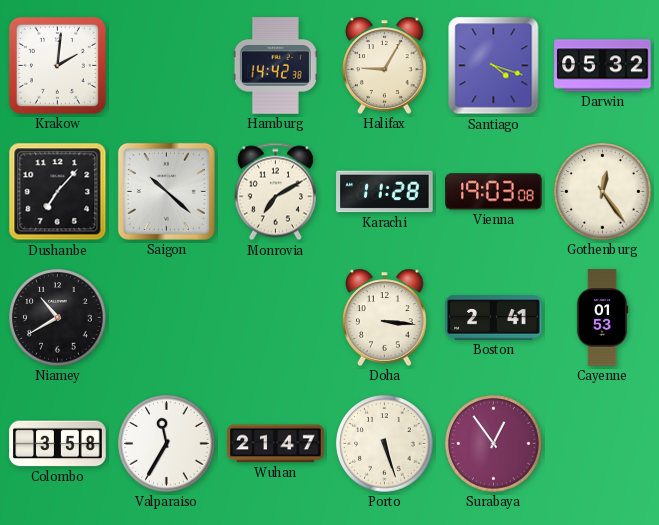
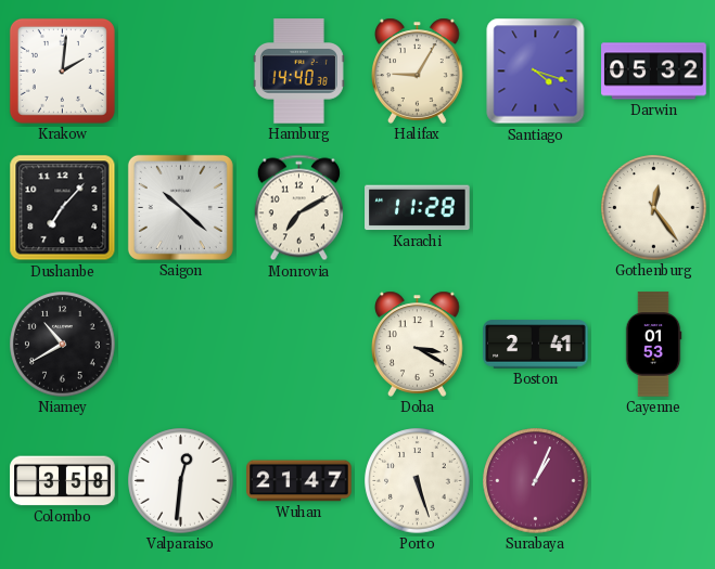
Hamburg: 14:42 -> 14:40
Vienna: 19:03 -> none
Doha: 3:16 -> 3:20
Valparaiso: 11:35 -> 12:31
Surabaya: 12:54 -> 1:04
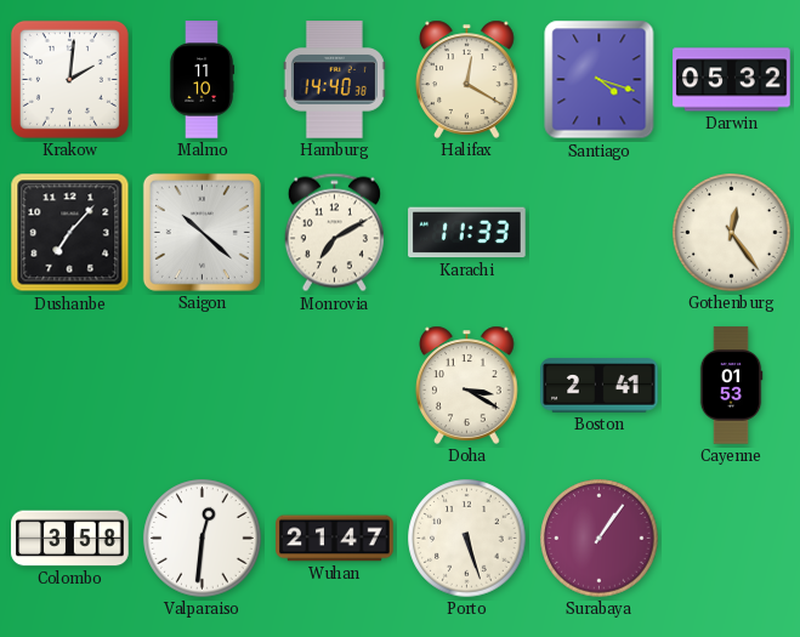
Malmo: none -> 11:10
Halifax: 9:05 -> 12:20
Karachi: 11:28 -> 11:33
Niamey: 10:40 -> none
Surabaya: 1:04 -> 1:06
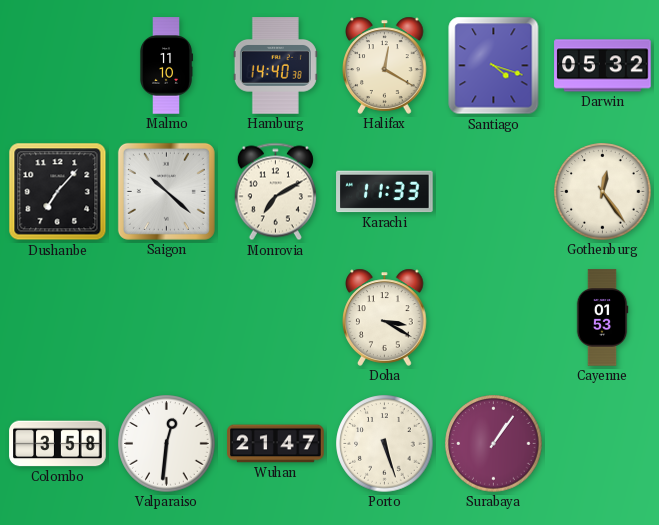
Krakow: 2:01 -> none
Boston: 2:41 -> none
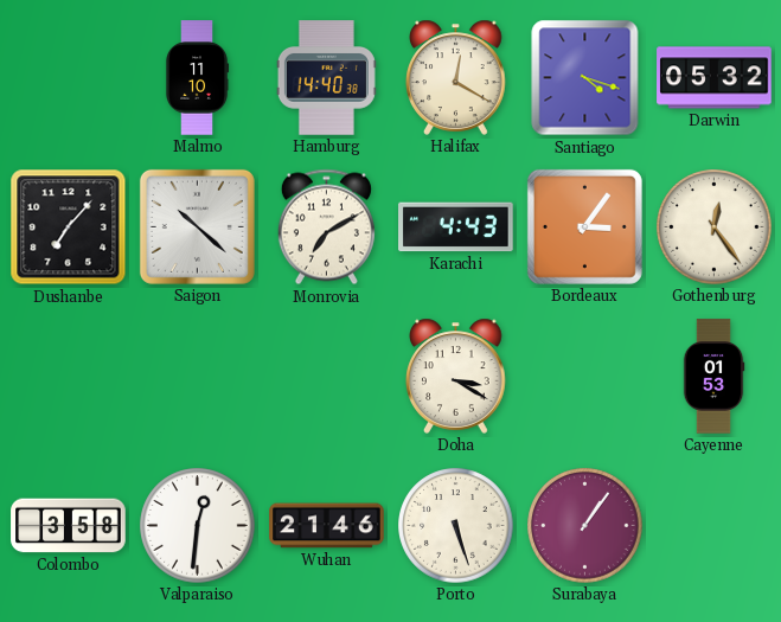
Karachi: 11:33 -> 4:43
Bordeaux: none -> 3:06
Wuhan: 21:47 -> 21:46
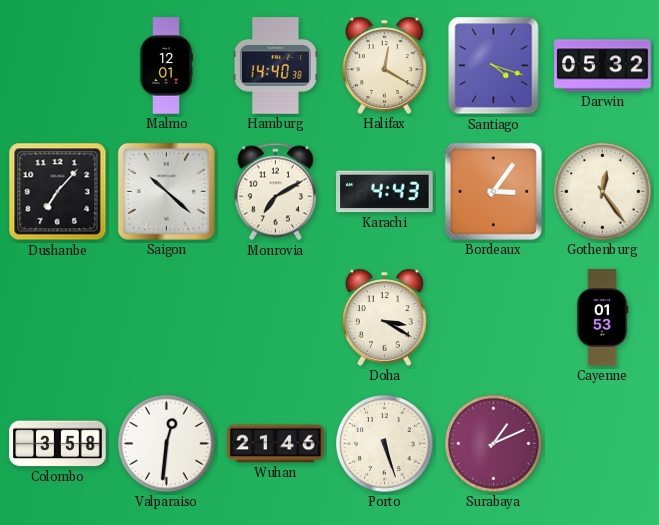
Malmo: 11:10 -> 12:01
Surabaya: 1:06 -> 1:11
